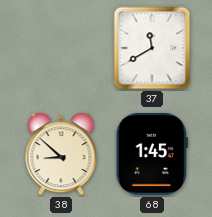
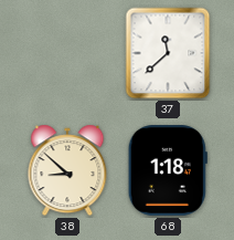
37: 11:40 -> 11:38
68: 1:45 -> 1:18
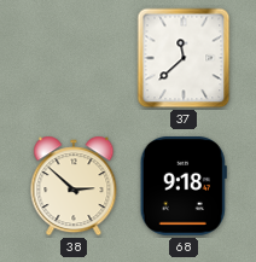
38: 8:52 -> 2:52
68: 1:18 -> 9:18
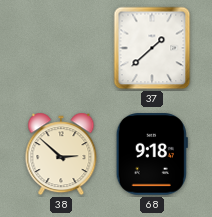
37: 11:38 -> 1:38
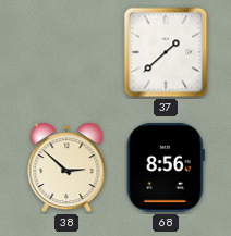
68: 9:18 -> 8:56
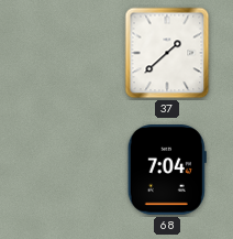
38: 2:52 -> none
68: 8:56 -> 7:04
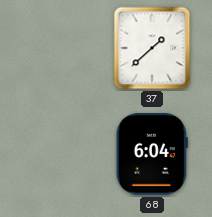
68: 7:04 -> 6:04
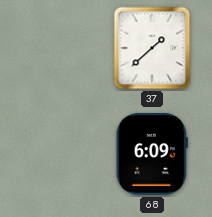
68: 6:04 -> 6:09
